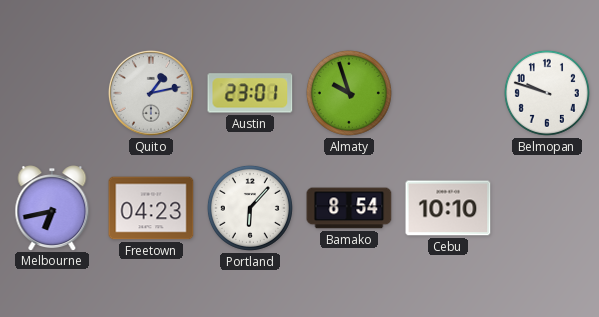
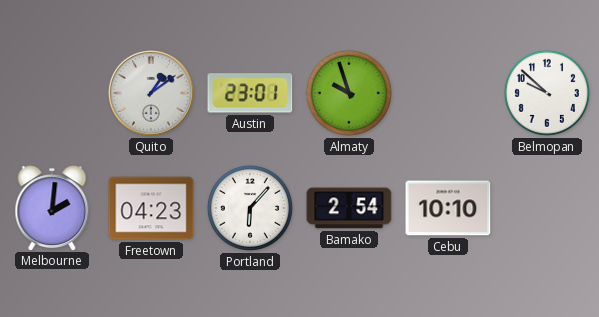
Quito: 1:13 -> 1:09
Belmopan: 9:48 -> 9:52
Melbourne: 6:43 -> 2:01
Bamako: 8:54 -> 2:54
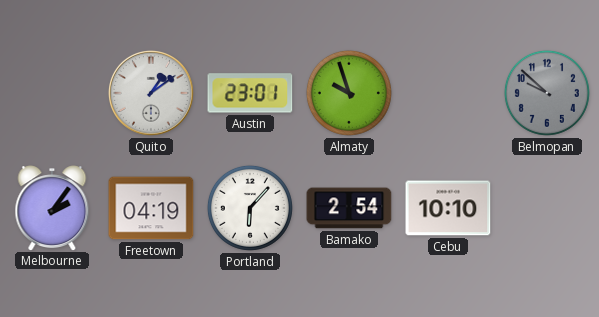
Belmopan dial: white -> grey
Melbourne: 2:01 -> 2:06
Freetown: 04:23 -> 04:19
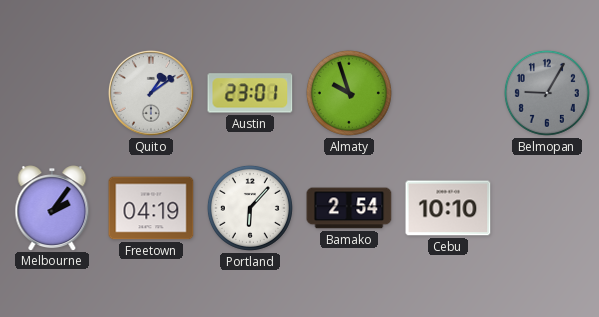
Belmopan: 9:52 -> 9:05
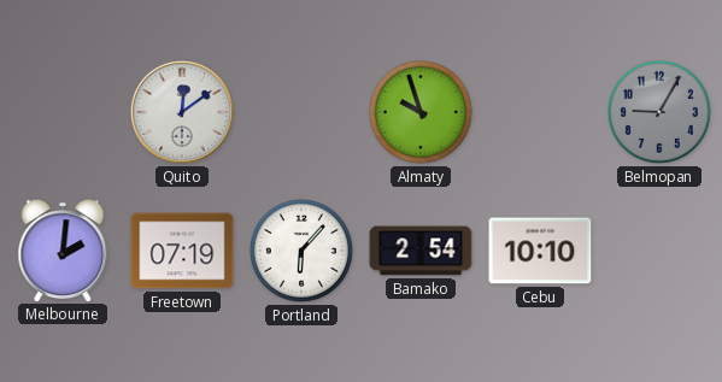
Quito: 1:09 -> 12:09
Austin: 23:01 -> none
Melbourne: 2:06 -> 2:01
Freetown: 04:19 -> 07:19
